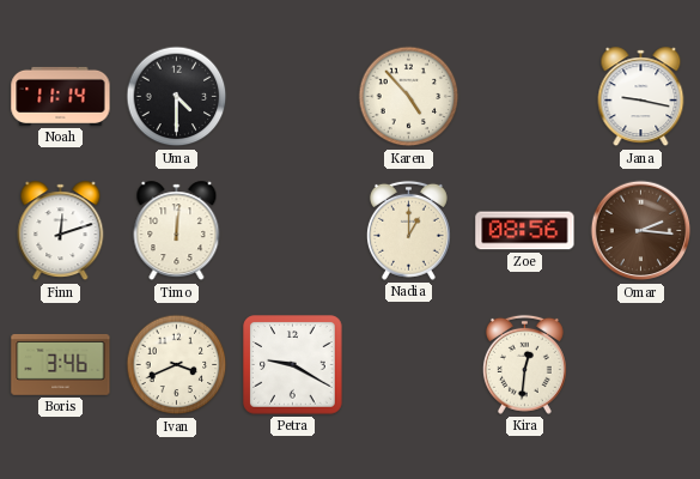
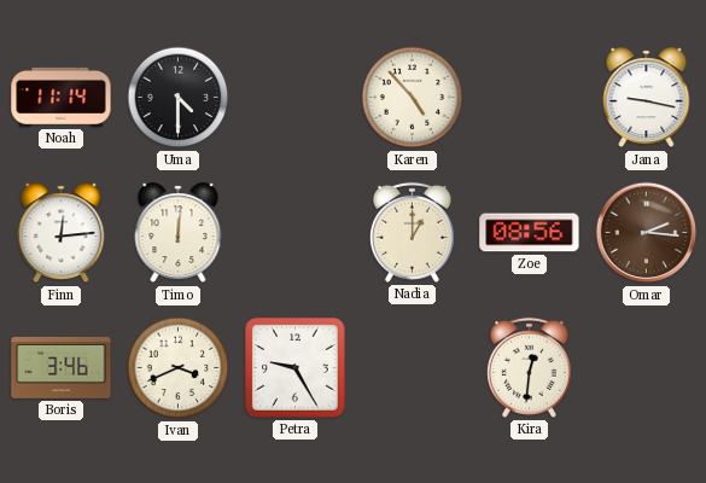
Finn: 12:12 -> 12:14
Petra: 9:20 -> 9:25
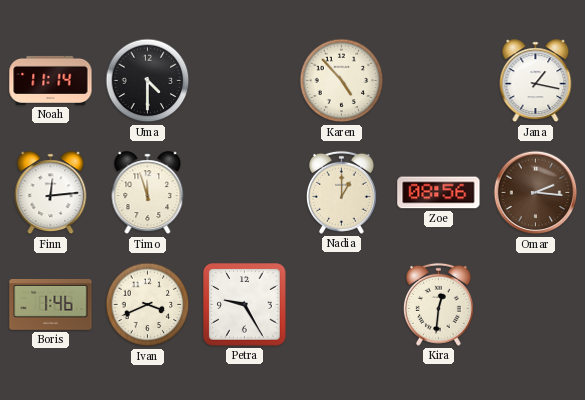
Jana: 9:17 -> 1:17
Timo: 12:01 -> 11:57
Boris: 3:46 -> 1:46
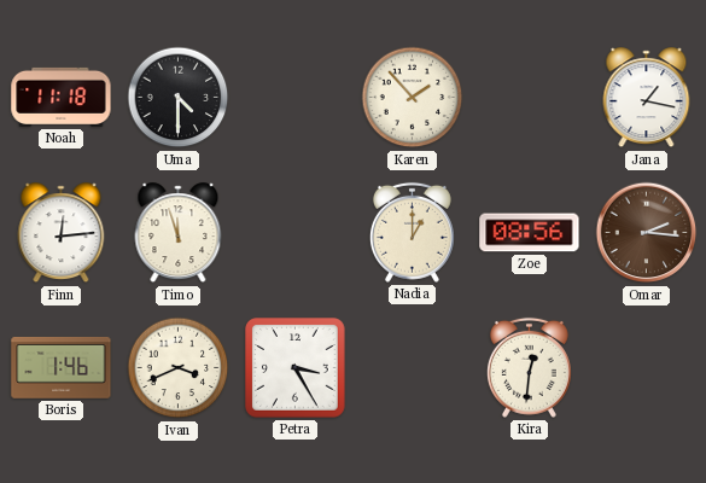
Noah: 11:14 -> 11:18
Karen: 4:53 -> 1:53
Petra: 9:25 -> 3:25
